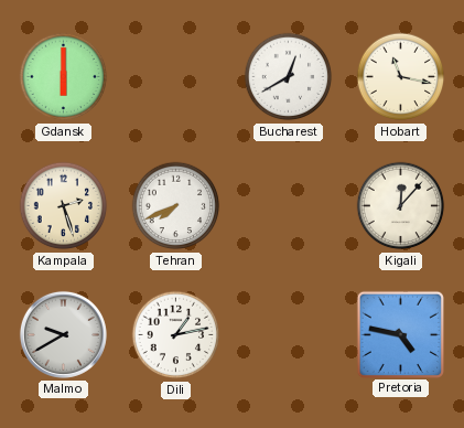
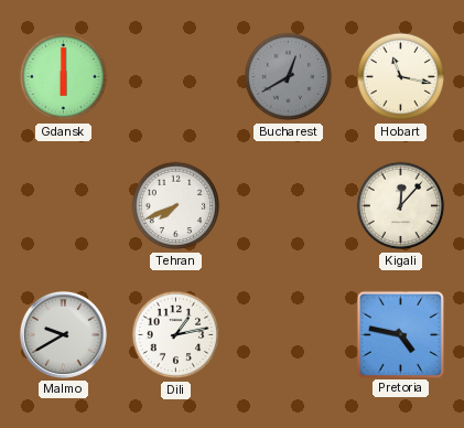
Bucharest dial: white -> grey
Kampala: 2:27 -> none
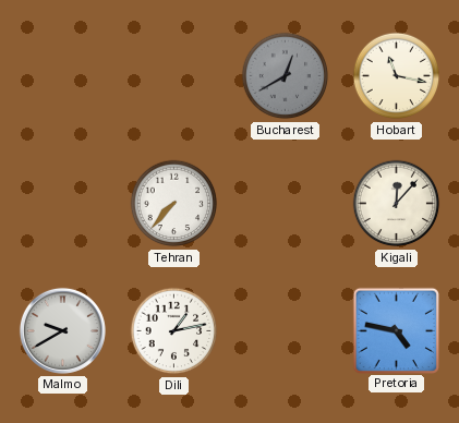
Gdansk: 6:00 -> none
Tehran: 7:41 -> 7:37
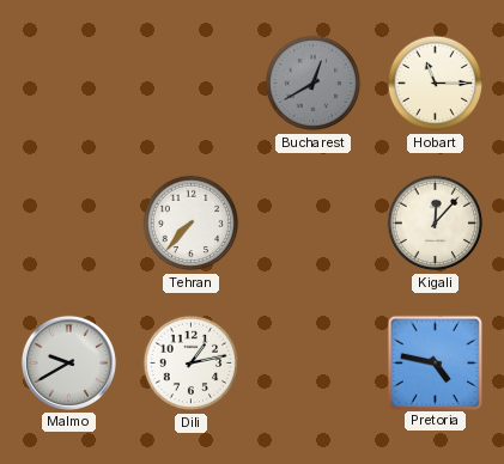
Hobart: 11:17 -> 11:15
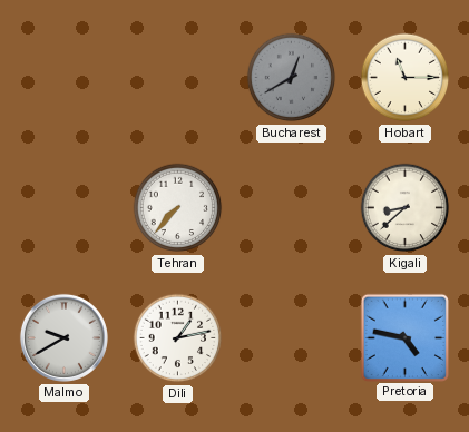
Kigali: 12:07 -> 8:38
